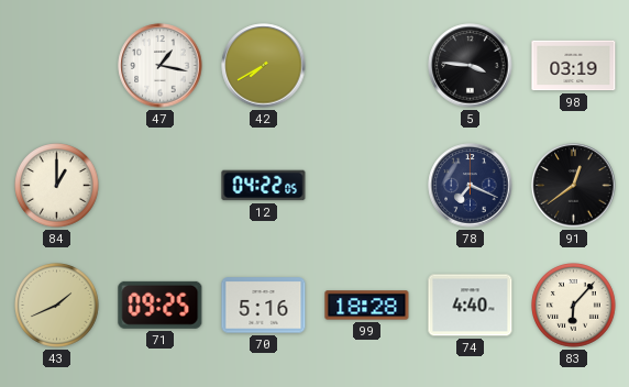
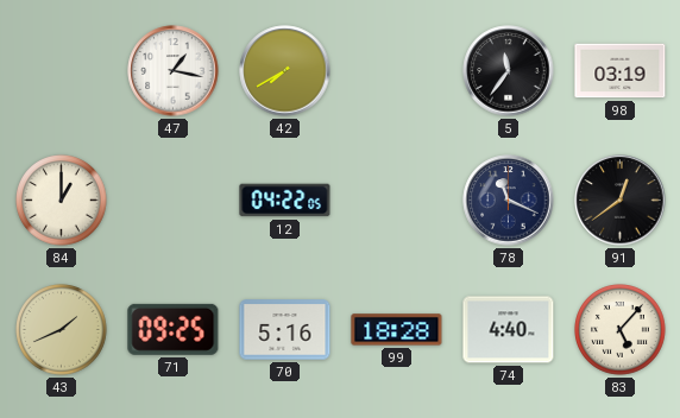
5: 3:46 -> 11:36
78: 7:19 -> 11:19
83: 6:07 -> 5:07
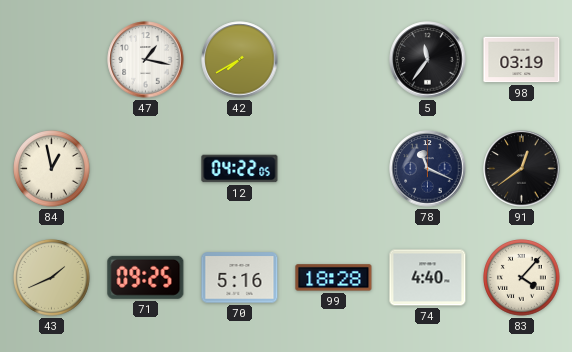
84: 1:00 -> 12:58
83: 5:07 -> 4:07
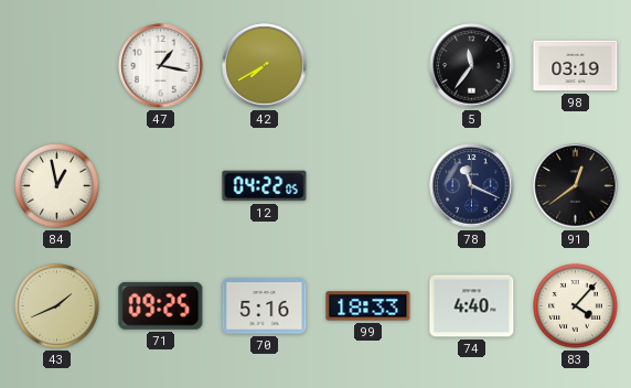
99: 18:28 -> 18:33
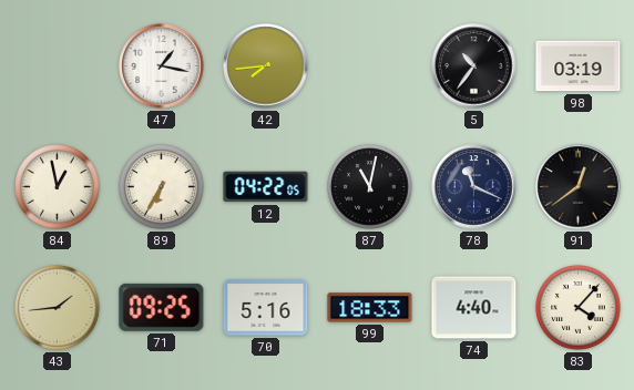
42: 7:40 -> 7:44
5: 11:36 -> 10:36
89: none -> 6:35
87: none -> 11:02
43: 1:41 -> 1:44
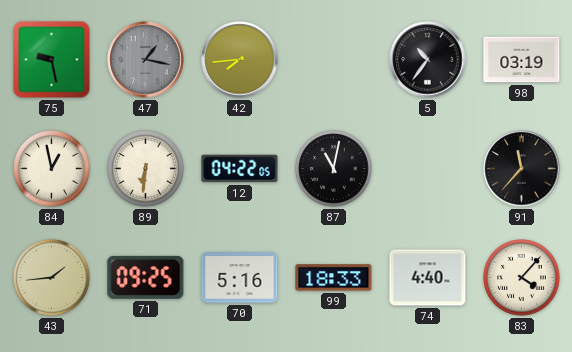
75: none -> 9:28
47 dial: white -> grey
89: 6:35 -> 6:31
78: 11:19 -> none
91: 12:39 -> 11:37
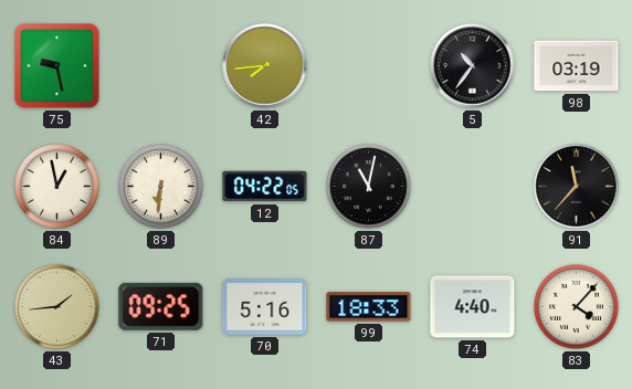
47: 1:17 -> none
